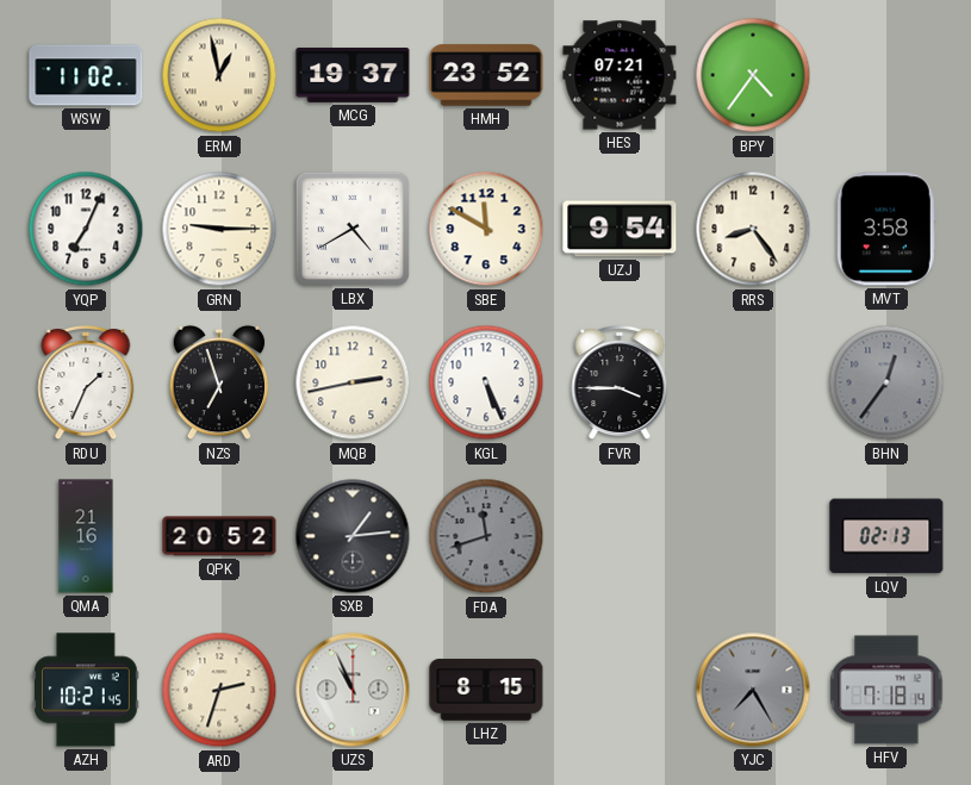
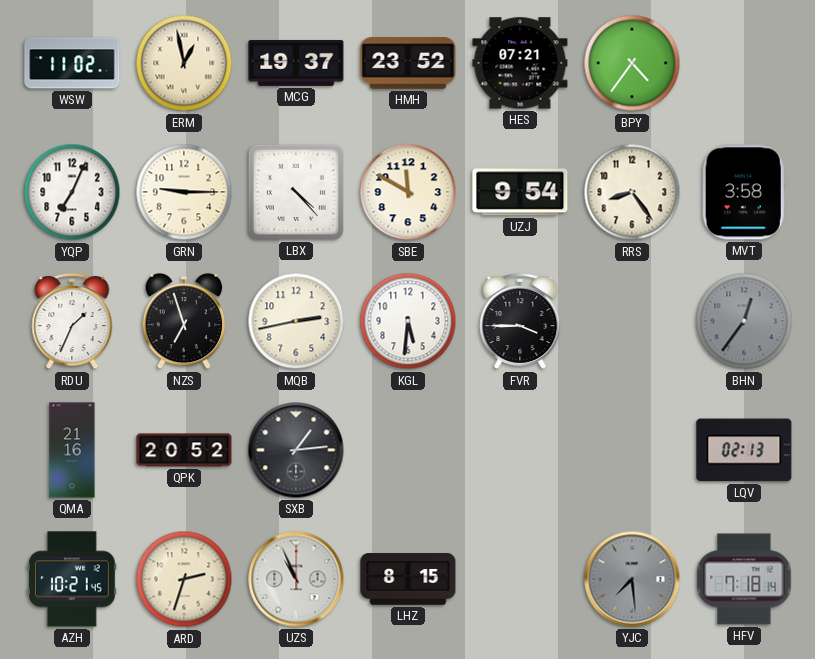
LBX: 4:40 -> 4:23
KGL: 5:26 -> 5:31
FDA: 11:42 -> none
YJC: 7:25 -> 7:29
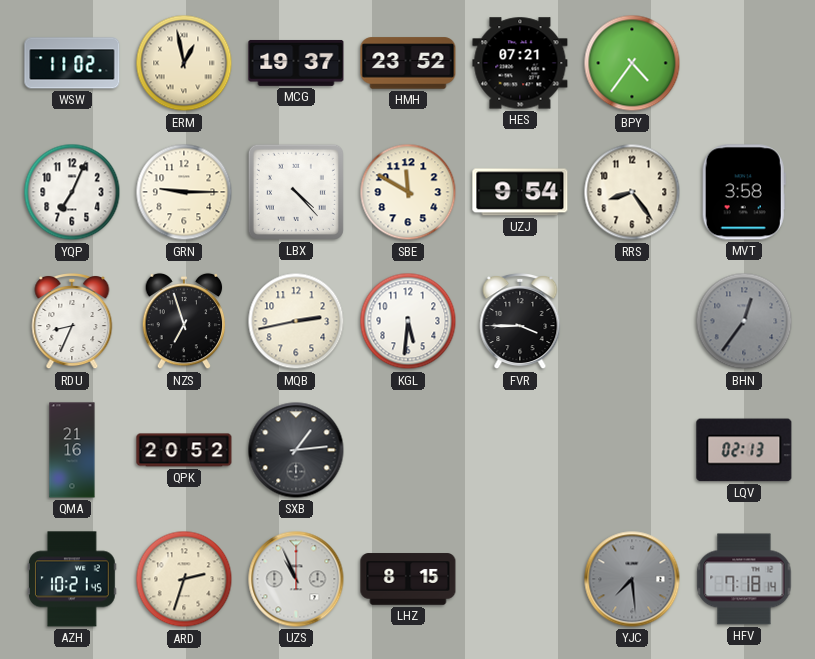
RDU: 1:34 -> 8:34
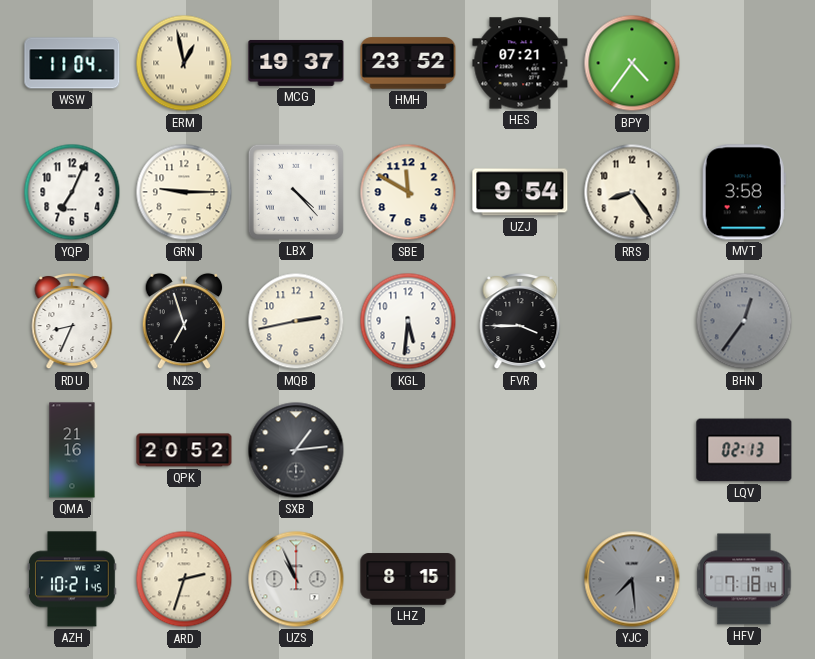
WSW: 11:02 -> 11:04
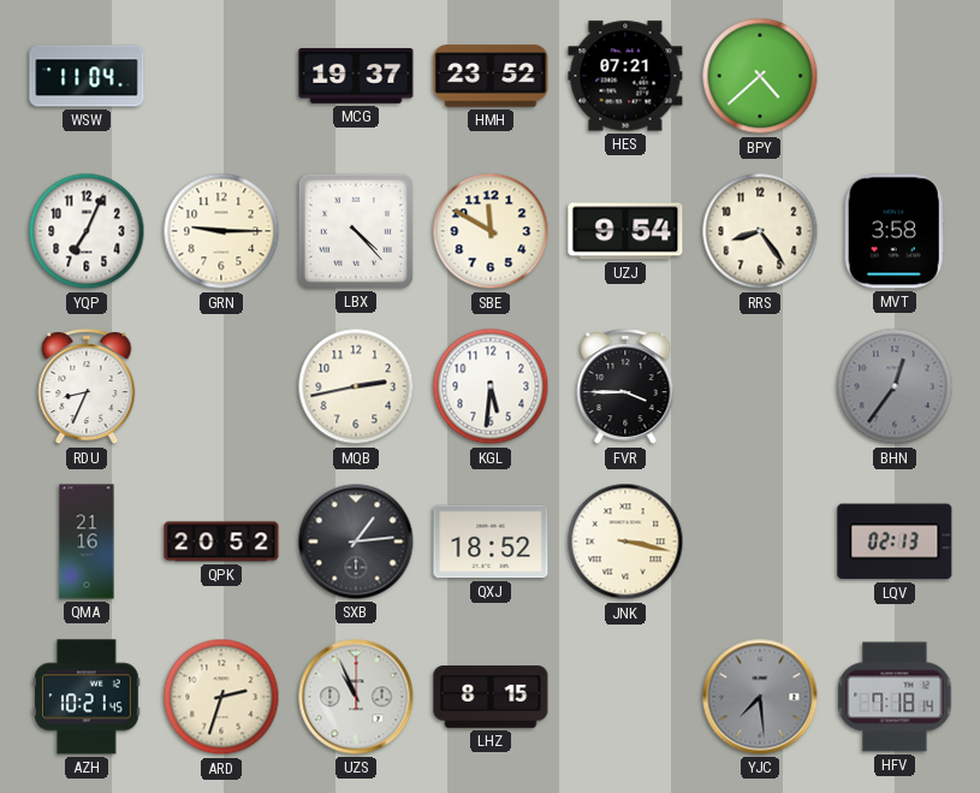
ERM: 12:58 -> none
BPY: 4:36 -> 4:38
NZS: 6:57 -> none
QXJ: none -> 18:52
JNK: none -> 3:17
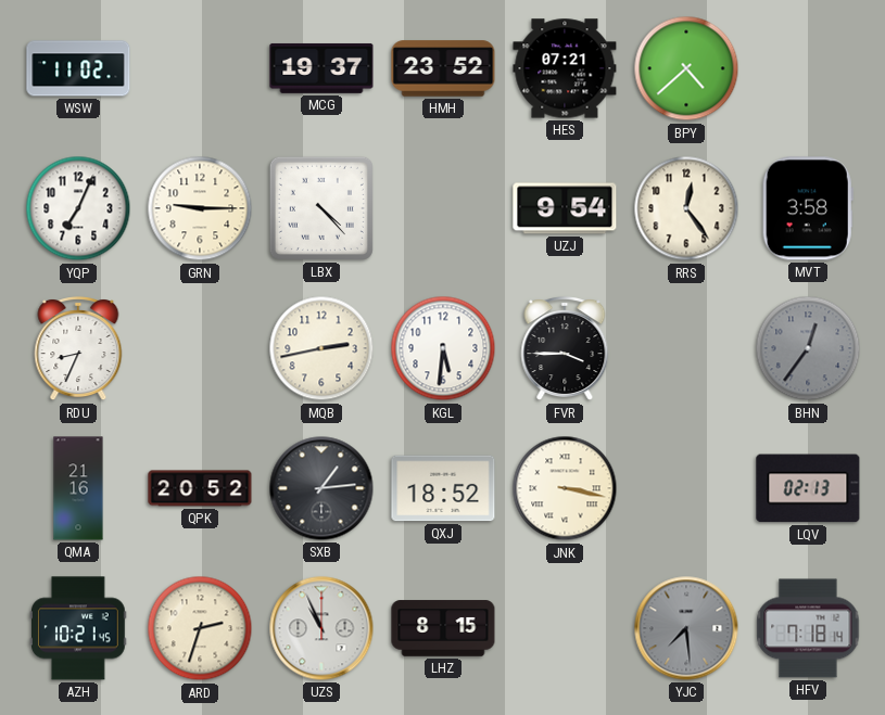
WSW: 11:04 -> 11:02
SBE: 11:50 -> none
RRS: 8:24 -> 12:24
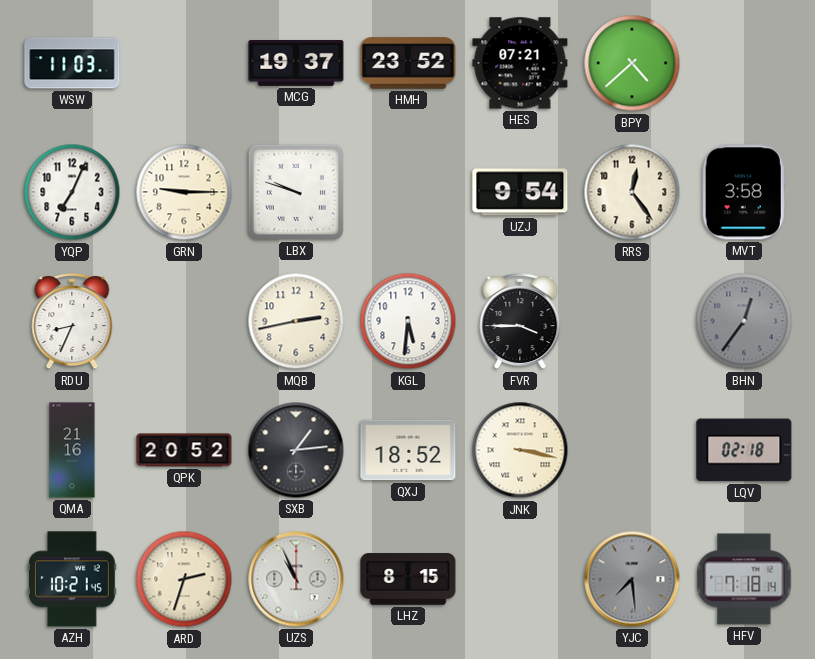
WSW: 11:02 -> 11:03
LBX: 4:23 -> 9:48
LQV: 02:13 -> 02:18
